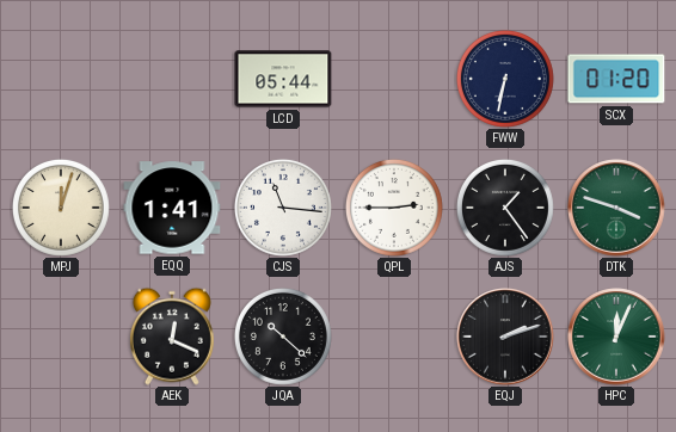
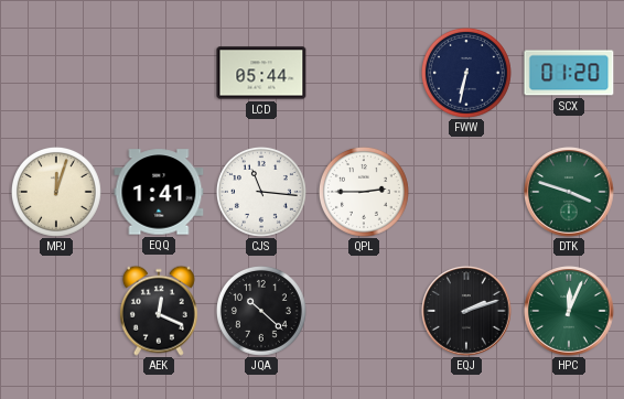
AJS: 1:24 -> none
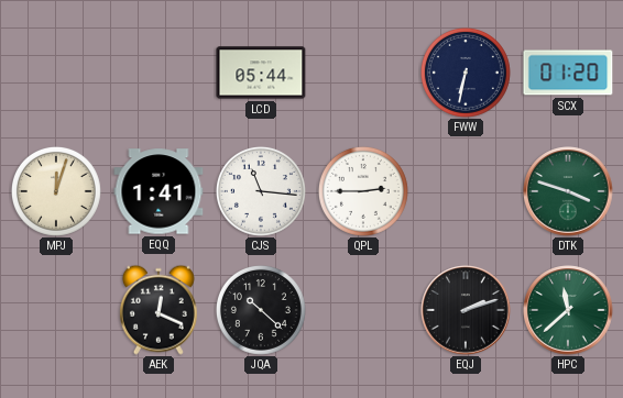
HPC: 12:04 -> 11:38
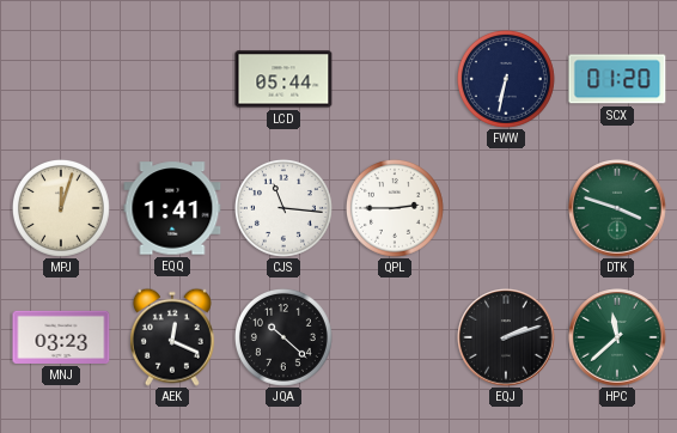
MNJ: none -> 03:23
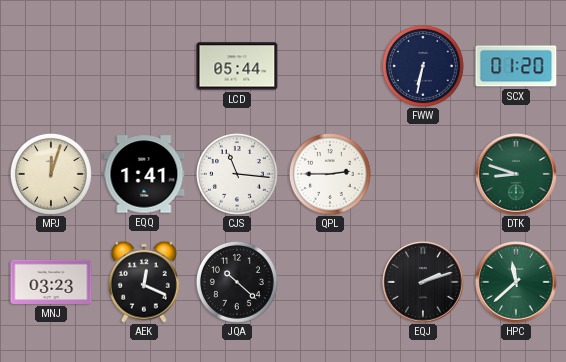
DTK: 3:48 -> 8:48
